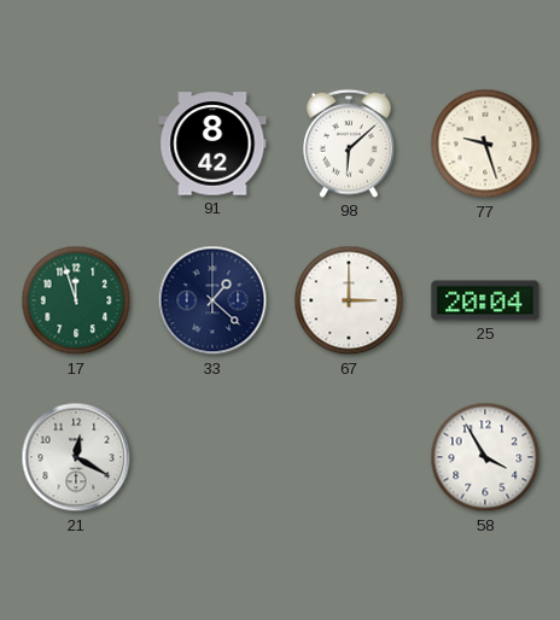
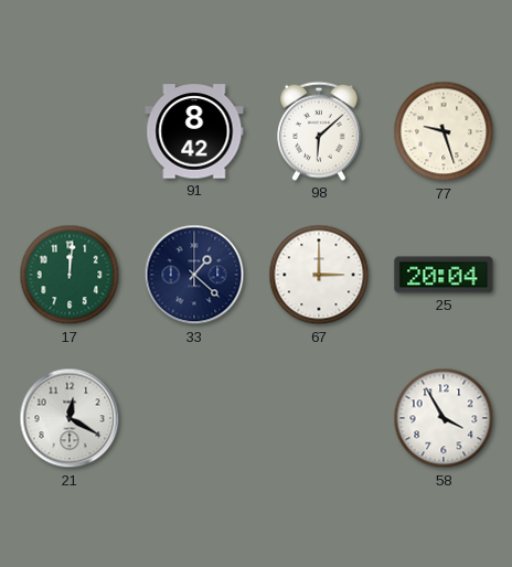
17: 11:57 -> 12:01
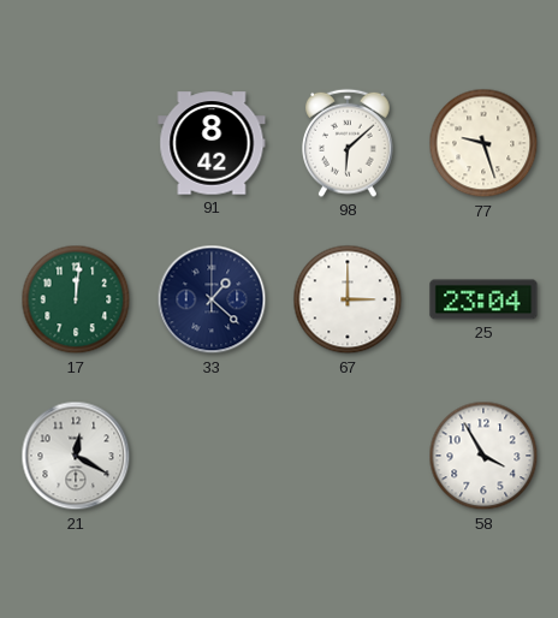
25: 20:04 -> 23:04
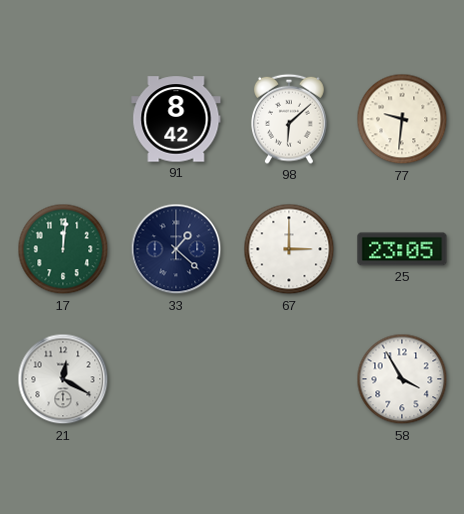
77: 9:27 -> 9:31
25: 23:04 -> 23:05
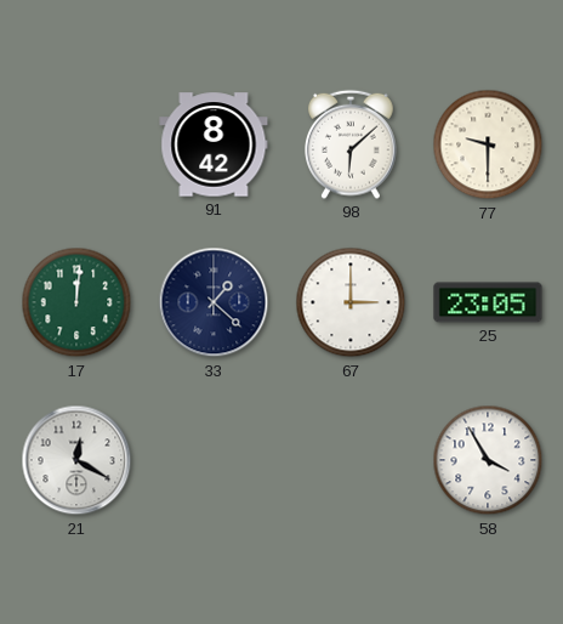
77: 9:31 -> 9:30
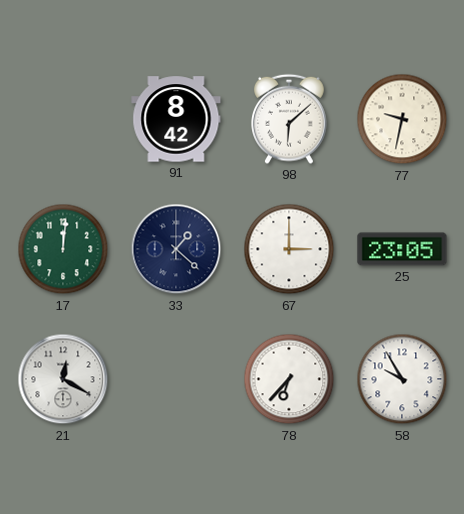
77: 9:30 -> 9:32
78: none -> 6:37
58: 3:55 -> 9:55
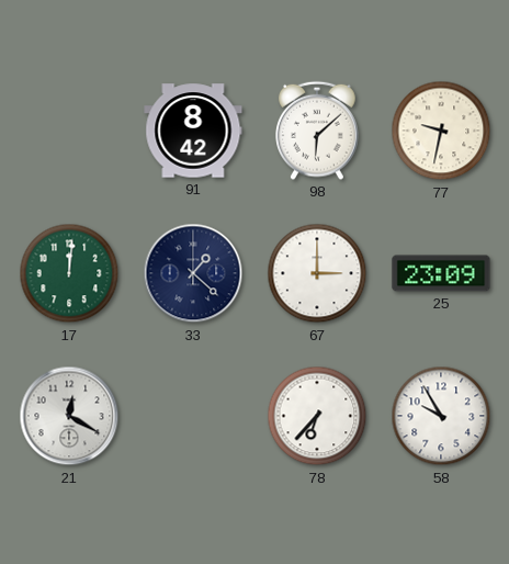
25: 23:05 -> 23:09
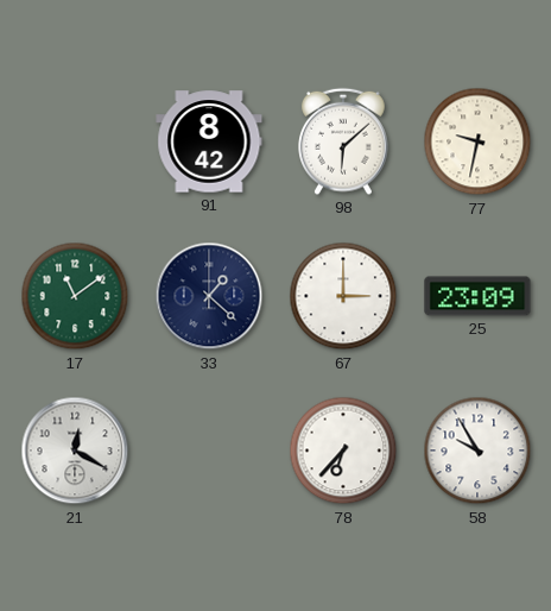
17: 12:01 -> 11:09
